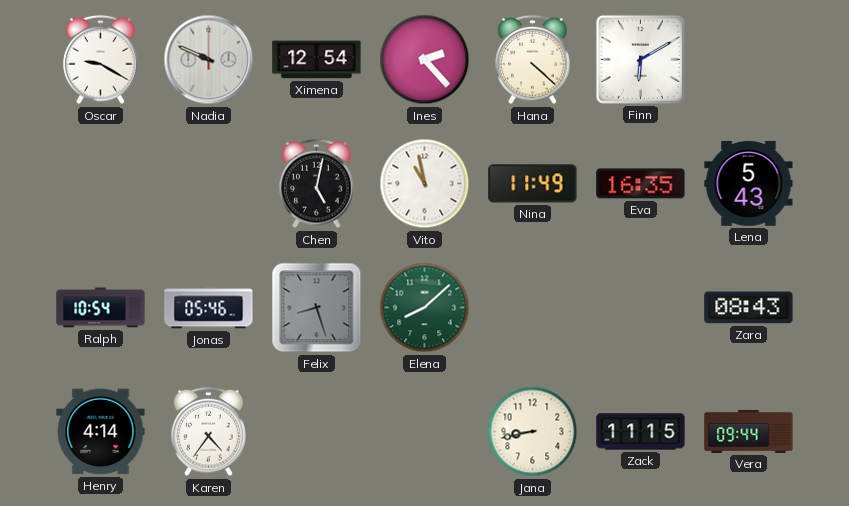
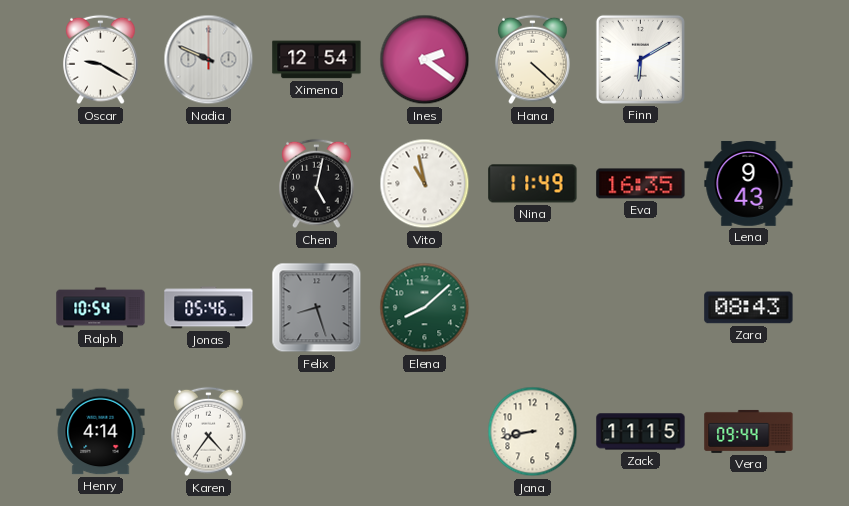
Ines: 2:23 -> 2:21
Lena: 5:43 -> 9:43
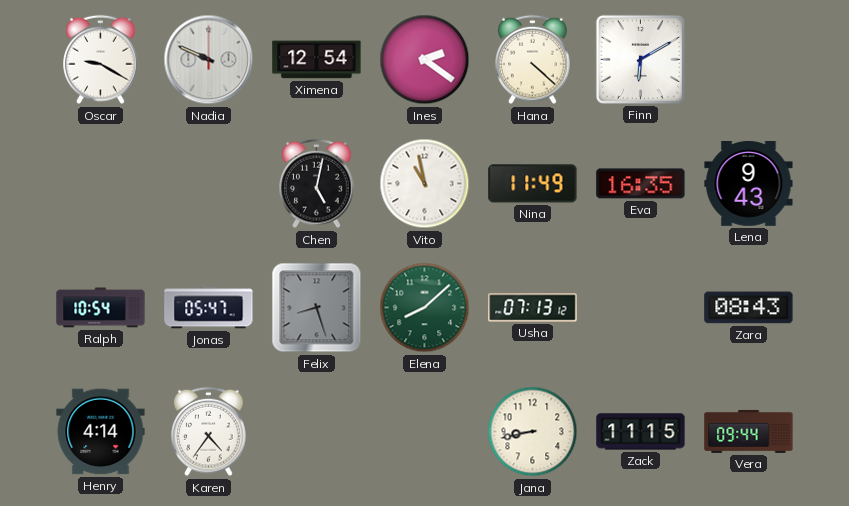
Jonas: 05:46 -> 05:47
Usha: none -> 07:13
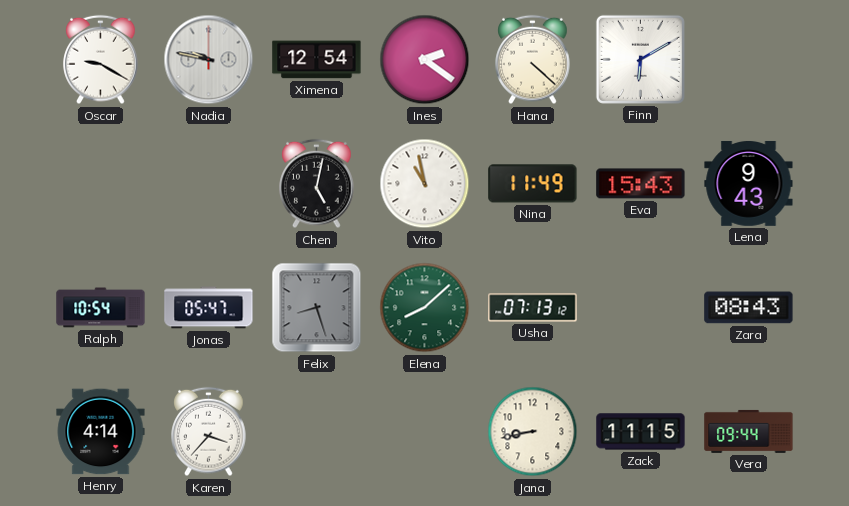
Nadia: 9:49 -> 9:47
Eva: 16:35 -> 15:43
Karen: 4:36 -> 3:37
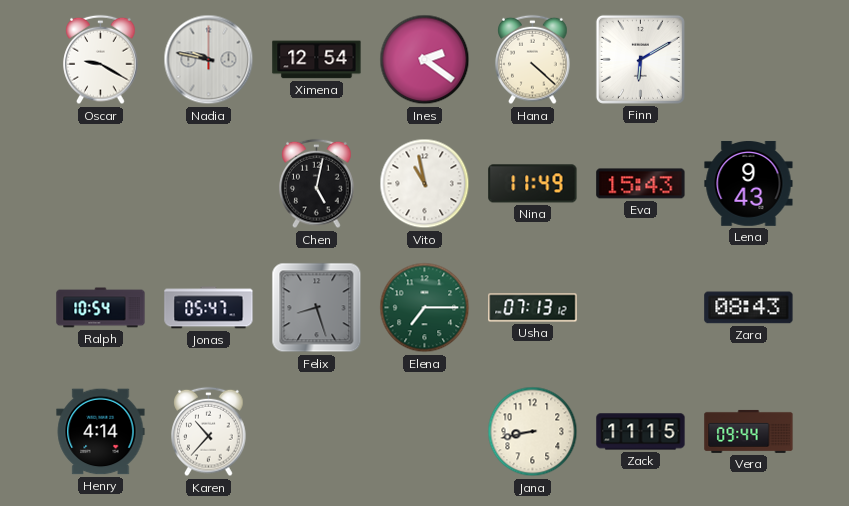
Elena: 8:08 -> 7:15
Karen: 3:37 -> 10:37
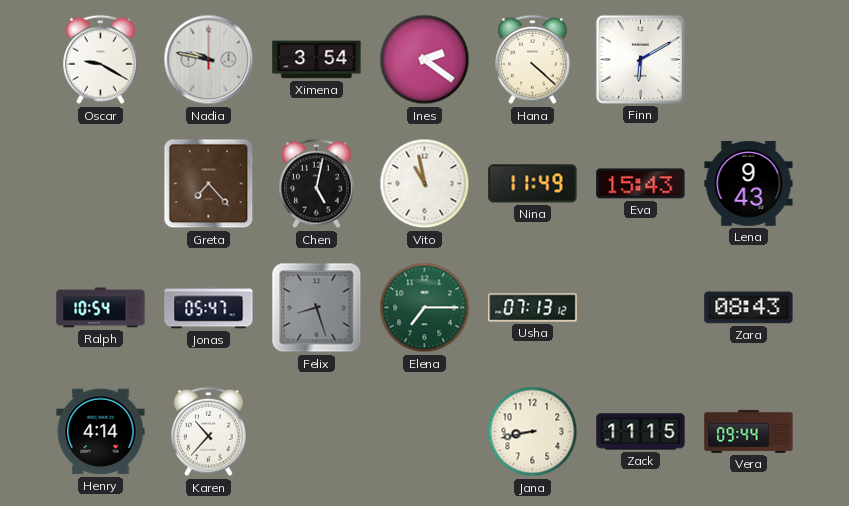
Ximena: 12:54 -> 3:54
Greta: none -> 7:23
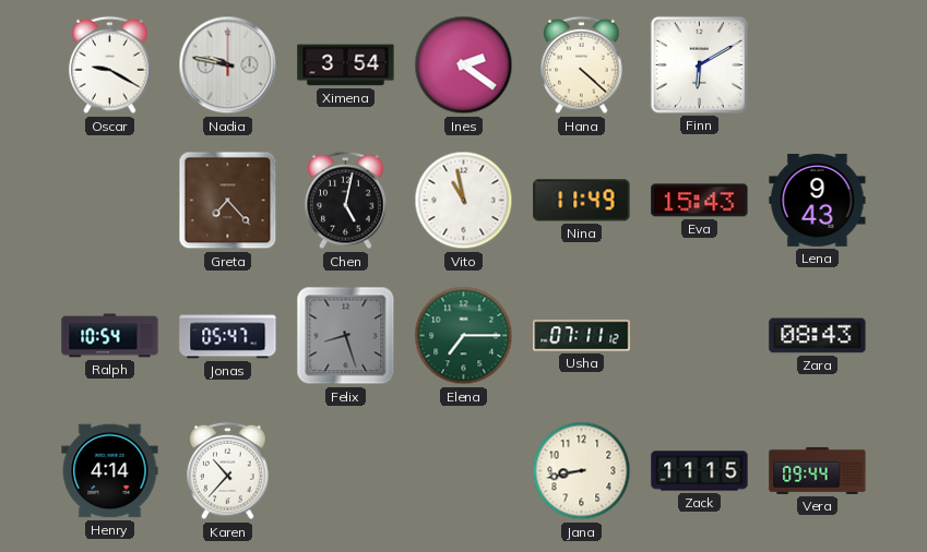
Usha: 07:13 -> 07:11
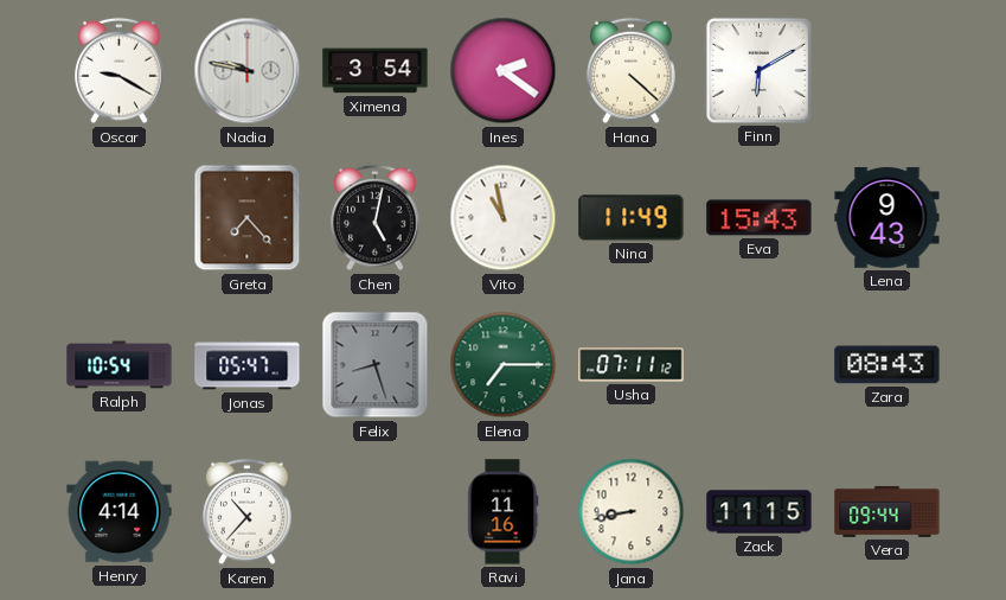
Ravi: none -> 11:16
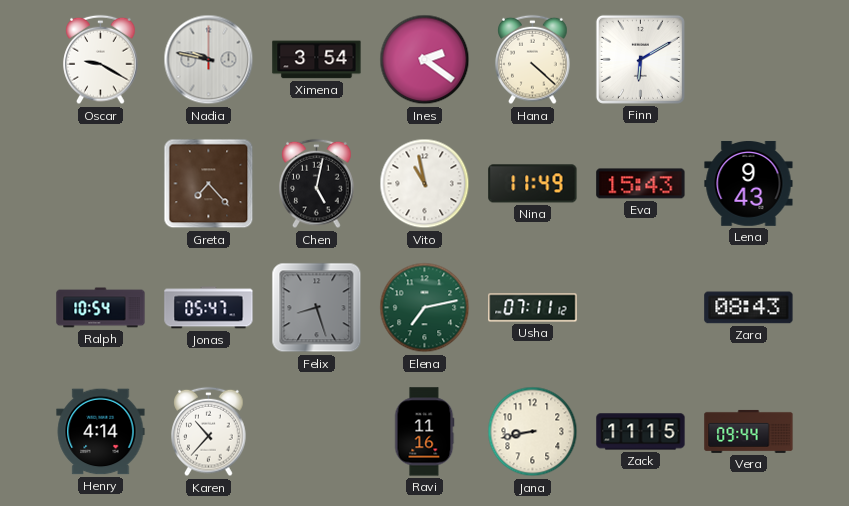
Elena: 7:15 -> 7:13
